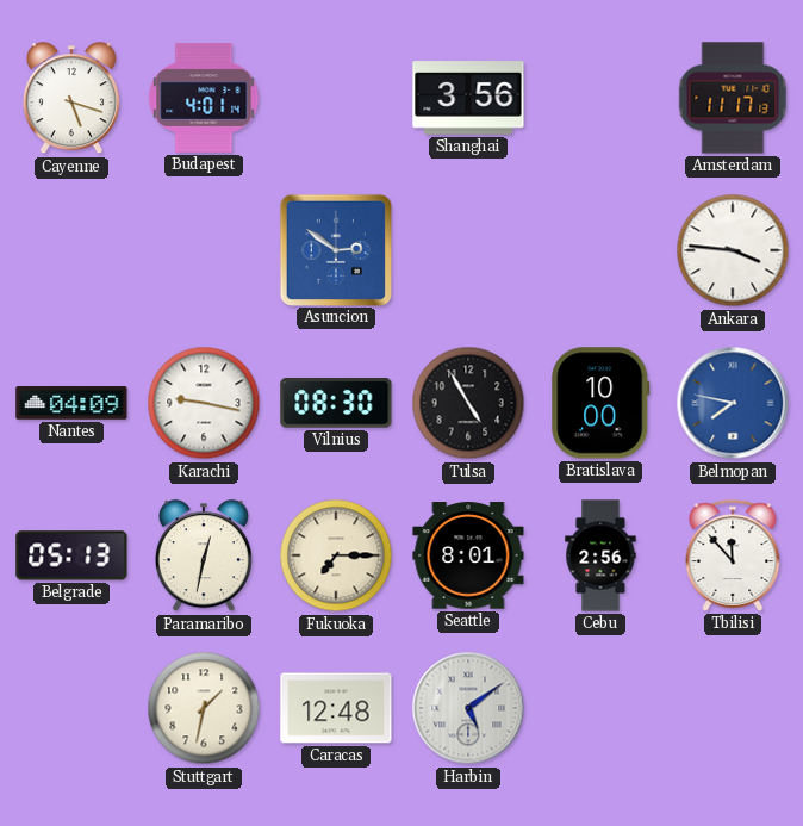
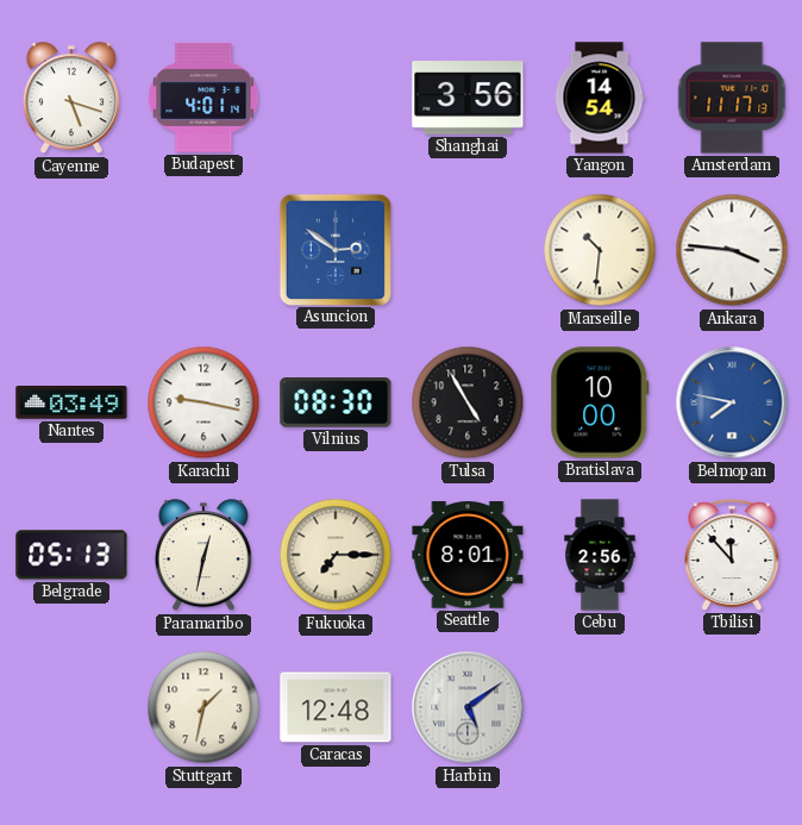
Yangon: none -> 14:54
Marseille: none -> 10:31
Nantes: 04:09 -> 03:49
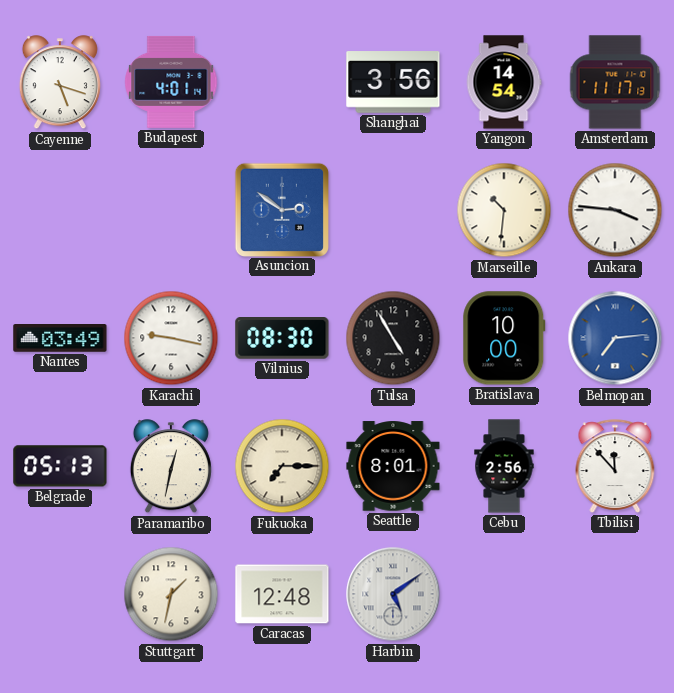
Belmopan: 7:47 -> 7:14
